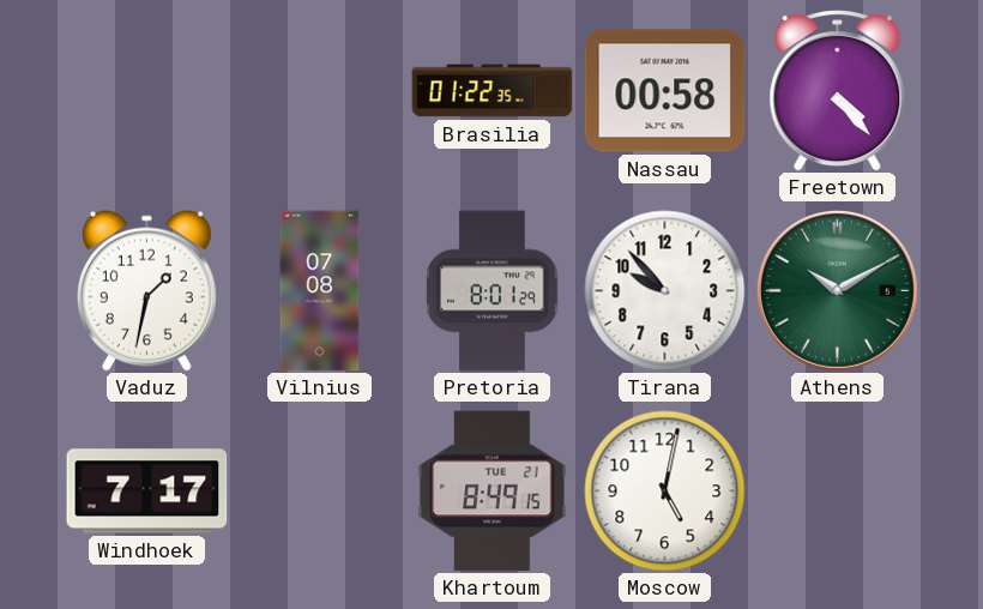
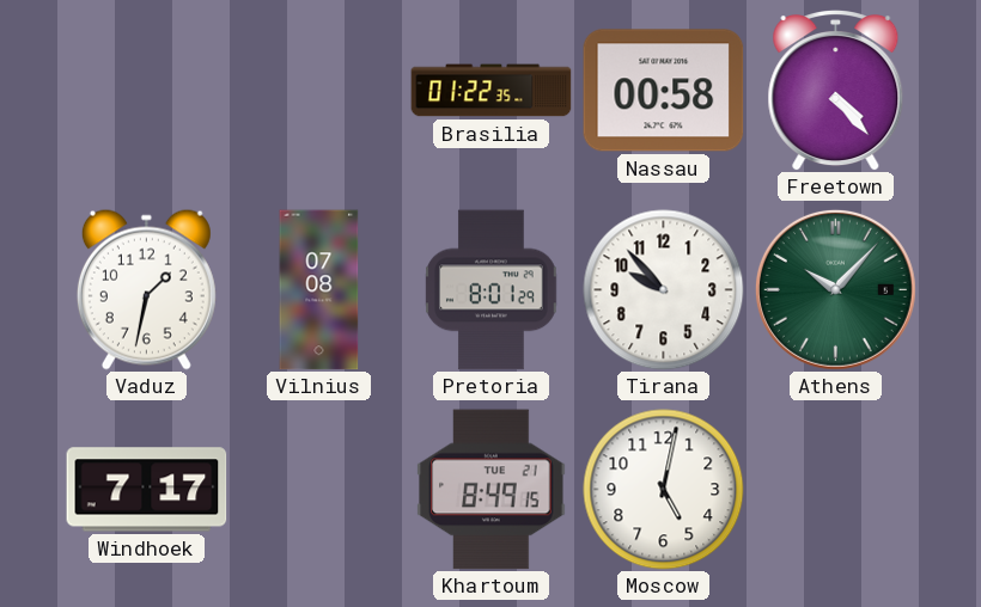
Athens: 10:10 -> 10:07
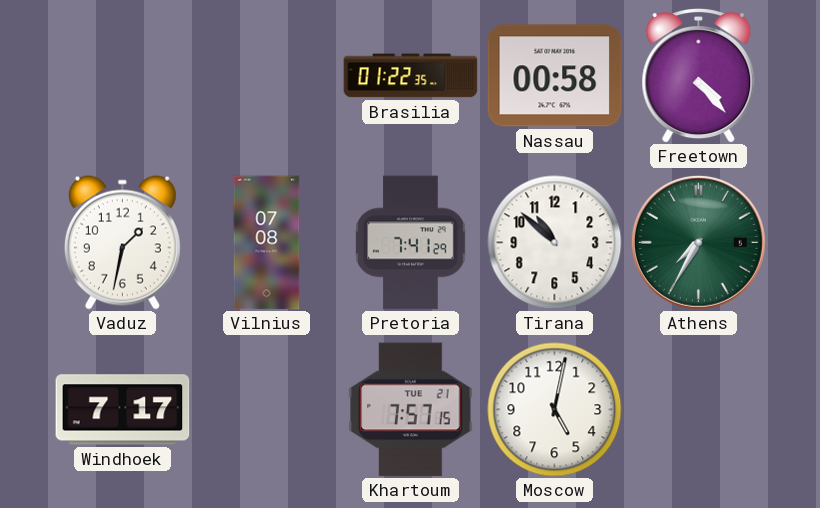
Pretoria: 8:01 -> 7:41
Tirana: 9:53 -> 10:52
Athens: 10:07 -> 7:35
Khartoum: 8:49 -> 7:57
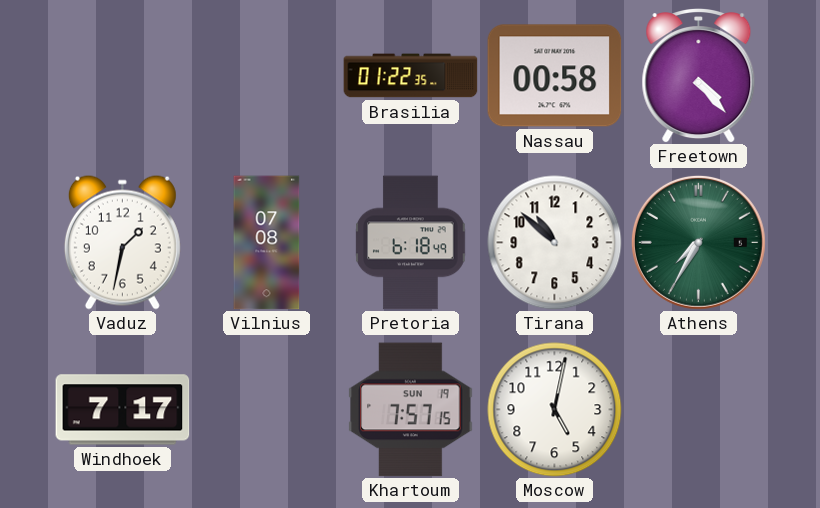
Pretoria: 7:41 -> 6:18
Khartoum date: TUE 21 -> SUN 19
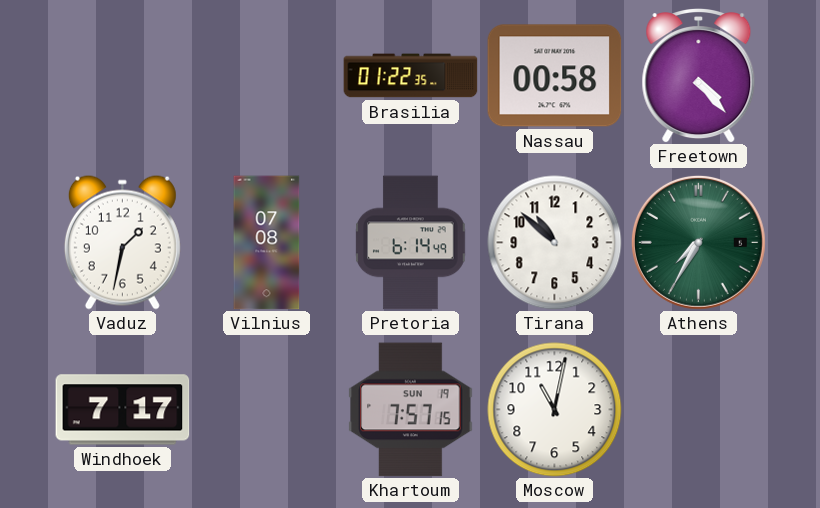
Pretoria: 6:18 -> 6:14
Moscow: 5:02 -> 11:02
